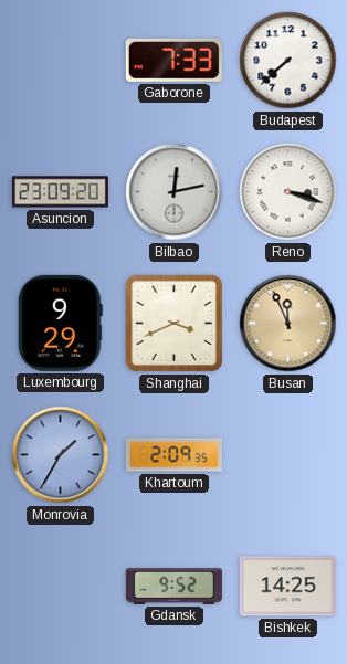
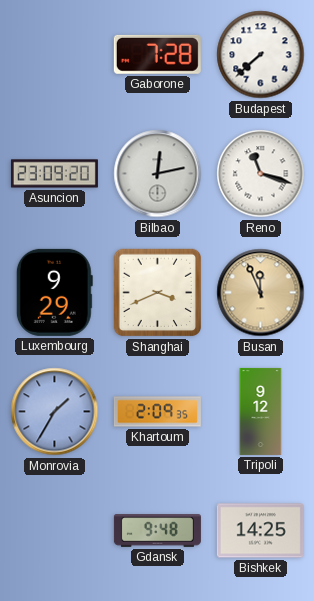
Gaborone: 7:33 -> 7:28
Reno: 3:18 -> 11:18
Tripoli: none -> 9:12
Gdansk: 9:52 -> 9:48
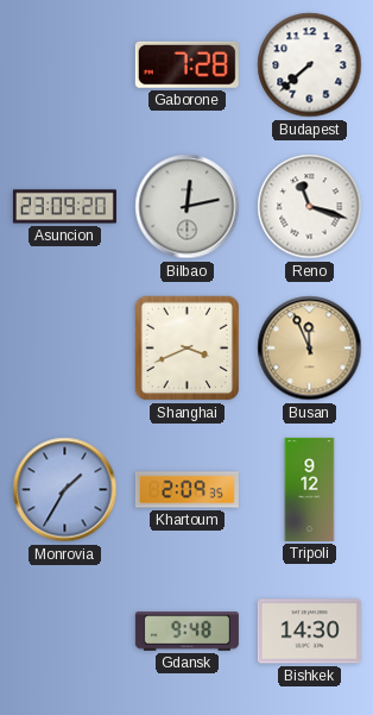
Luxembourg: 9:29 -> none
Bishkek: 14:25 -> 14:30
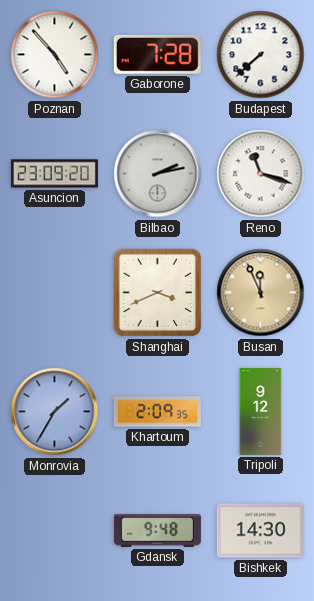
Poznan: none -> 4:53
Bilbao: 12:13 -> 2:13
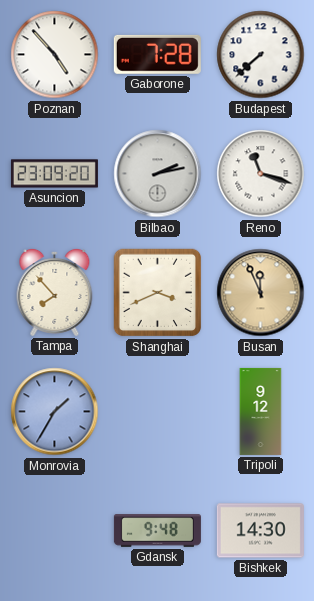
Tampa: none -> 7:53
Khartoum: 2:09 -> none
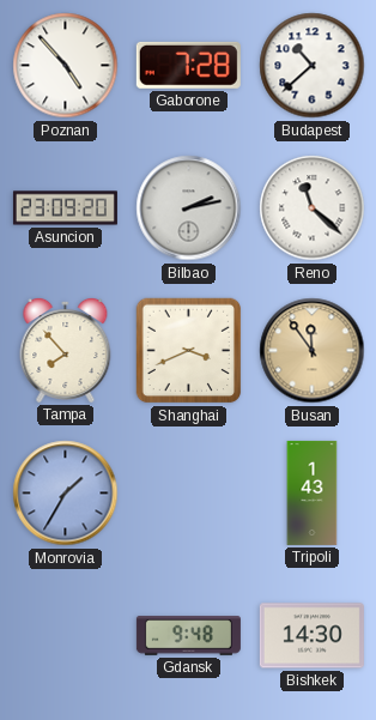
Budapest: 7:38 -> 10:38
Reno: 11:18 -> 11:22
Busan: 11:56 -> 11:54
Tripoli: 9:12 -> 1:43
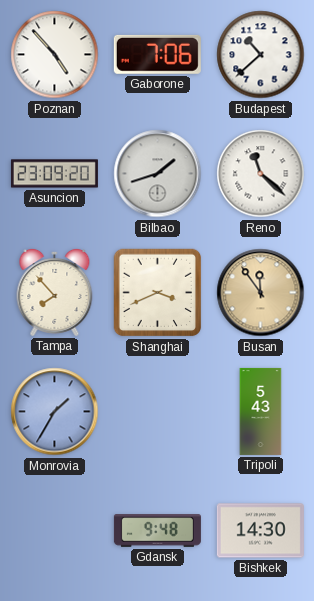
Gaborone: 7:28 -> 7:06
Bilbao: 2:13 -> 1:42
Tripoli: 1:43 -> 5:43
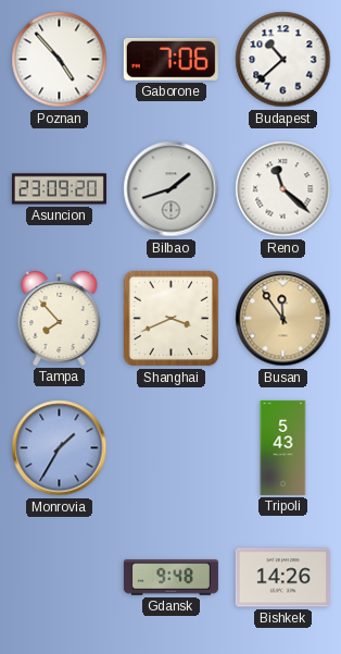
Bishkek: 14:30 -> 14:26
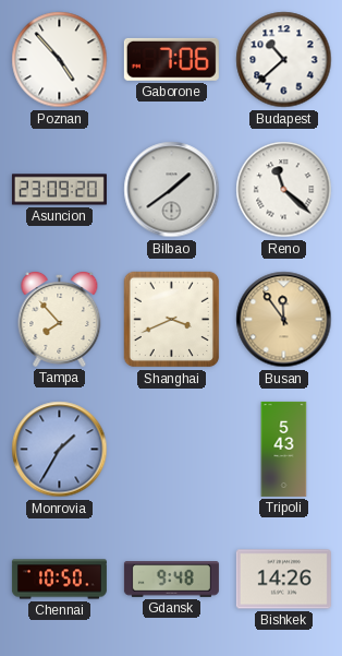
Bilbao: 1:42 -> 1:39
Chennai: none -> 10:50
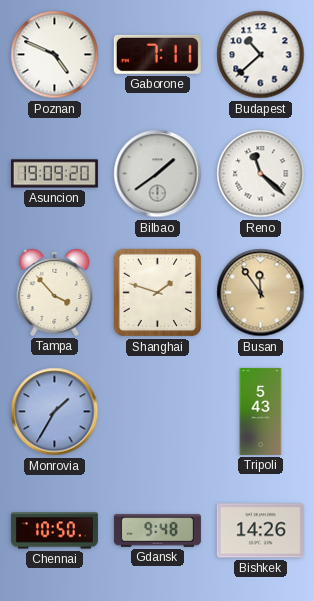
Poznan: 4:53 -> 4:49
Gaborone: 7:06 -> 7:11
Asuncion: 23:09 -> 19:09
Tampa: 7:53 -> 3:53
Shanghai: 3:41 -> 1:48
